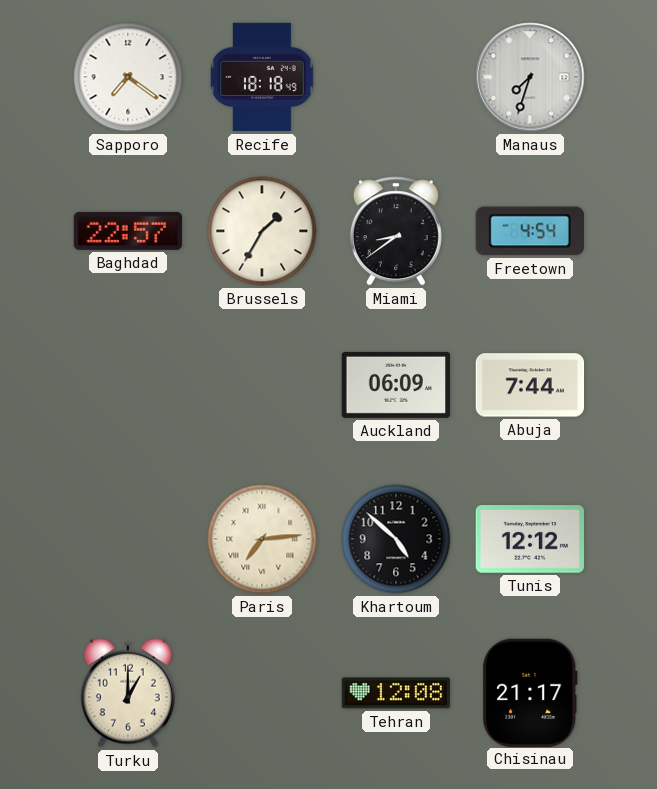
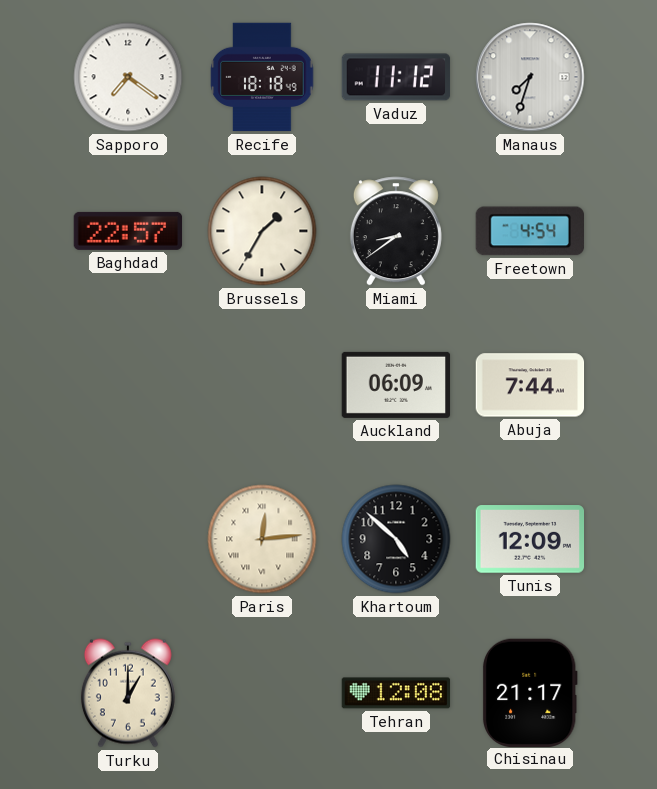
Vaduz: none -> 11:12
Paris: 7:14 -> 12:14
Tunis: 12:12 -> 12:09
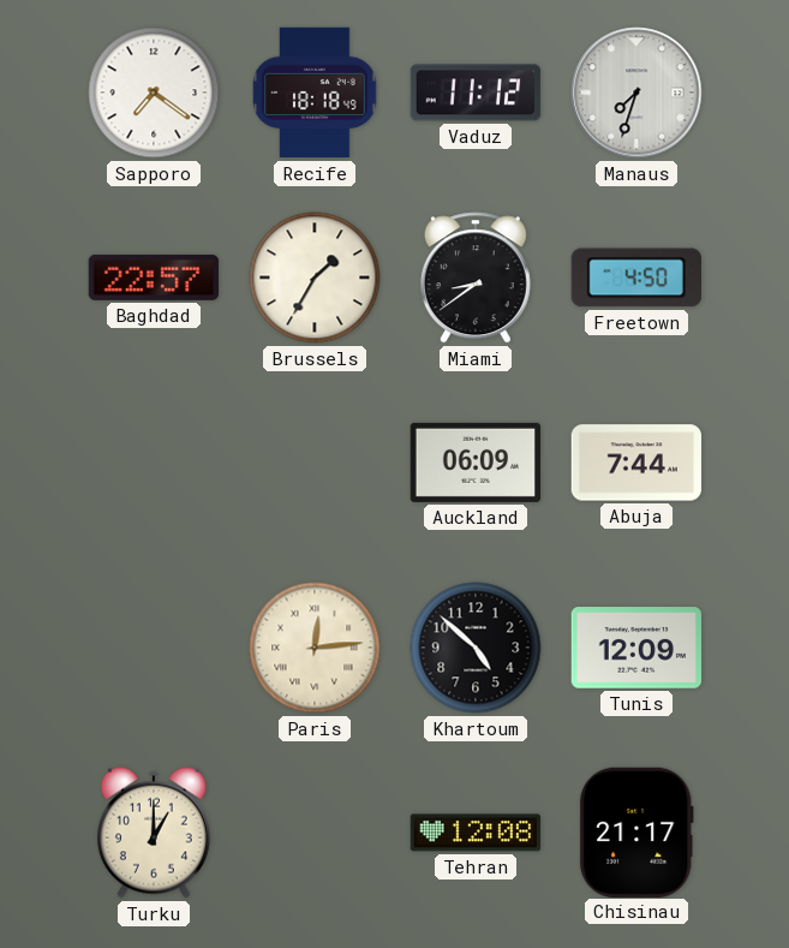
Freetown: 4:54 -> 4:50
